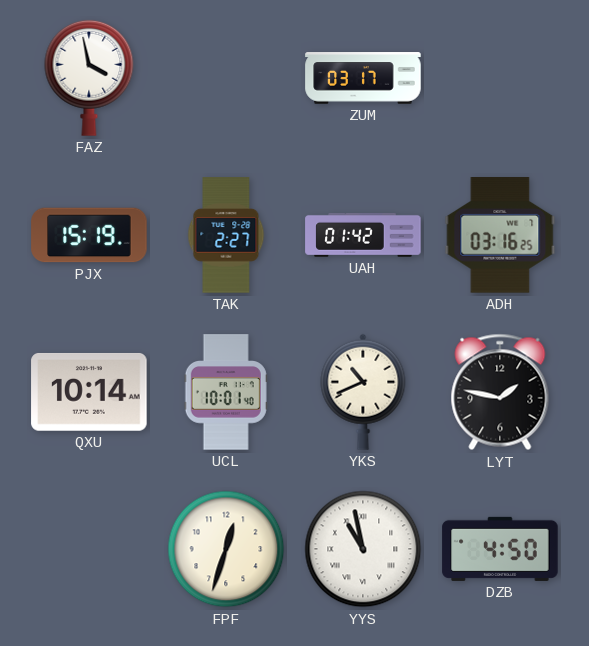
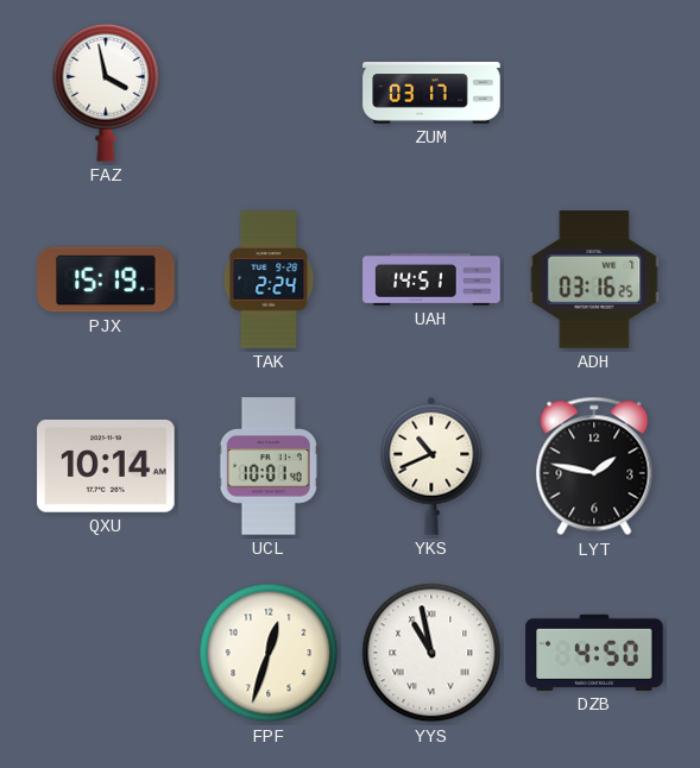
TAK: 2:27 -> 2:24
UAH: 01:42 -> 14:51
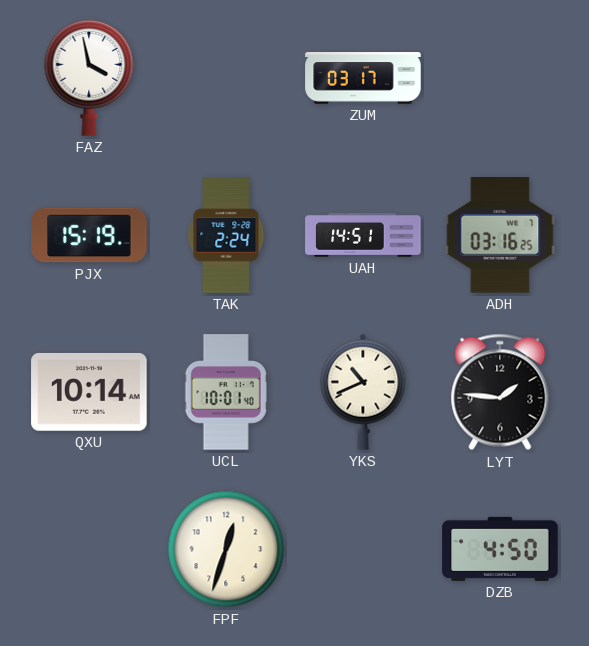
LYT: 1:47 -> 1:46
YYS: 10:58 -> none
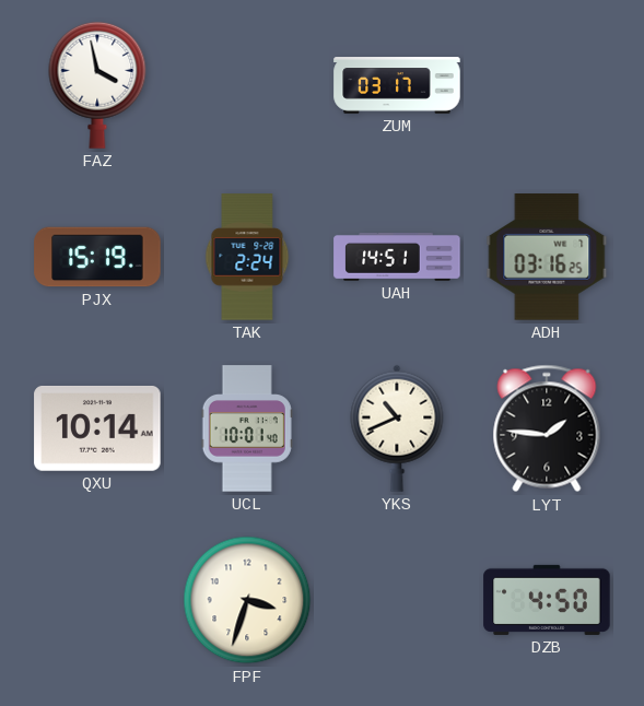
FPF: 12:33 -> 3:33
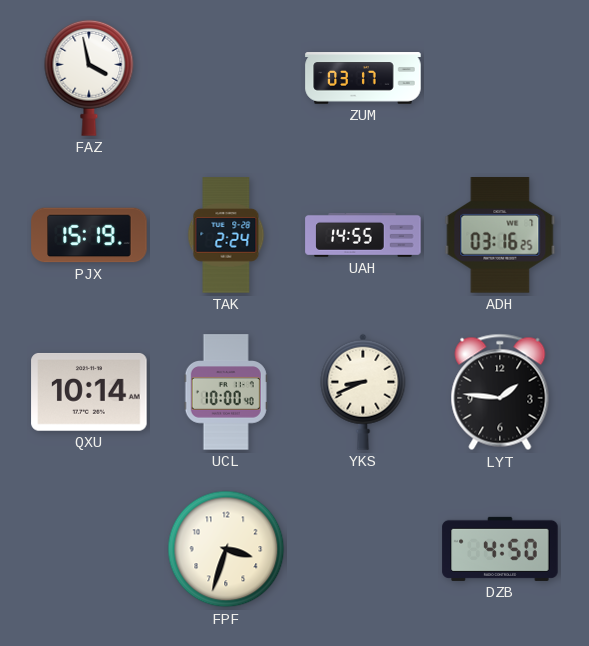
UAH: 14:51 -> 14:55
UCL: 10:01 -> 10:00
YKS: 10:41 -> 8:41
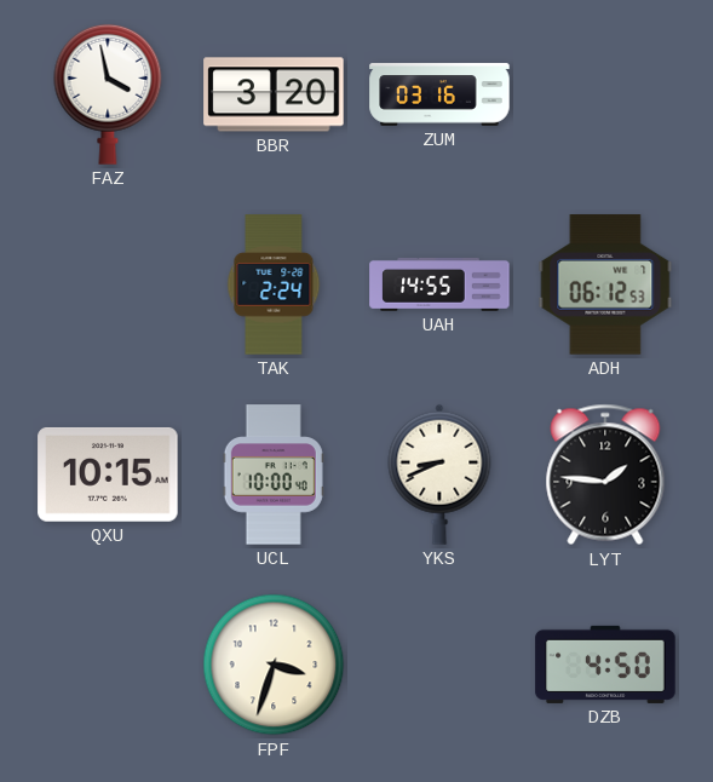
BBR: none -> 3:20
ZUM: 03:17 -> 03:16
PJX: 15:19 -> none
ADH: 03:16 -> 06:12
QXU: 10:14 -> 10:15
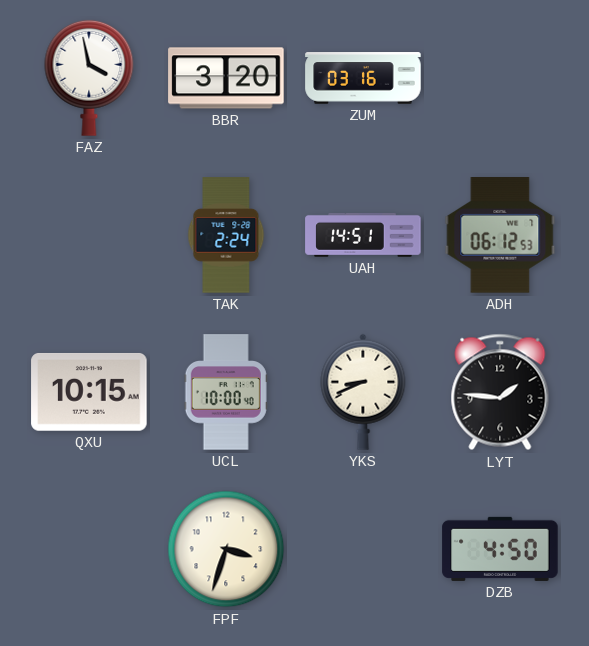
UAH: 14:55 -> 14:51
